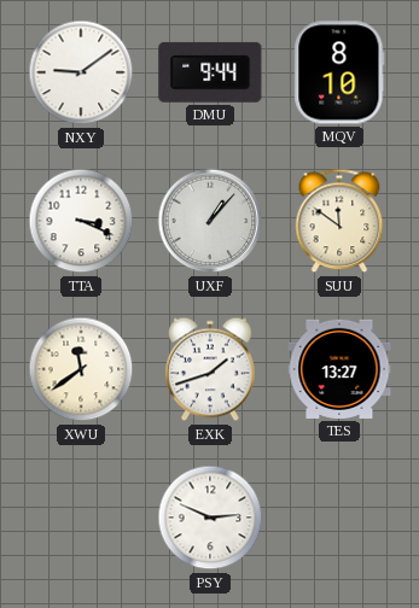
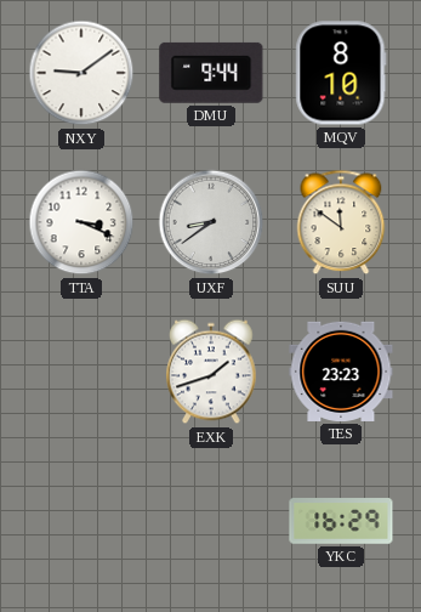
UXF: 1:07 -> 8:39
XWU: 11:39 -> none
TES: 13:27 -> 23:23
PSY: 2:49 -> none
YKC: none -> 16:29
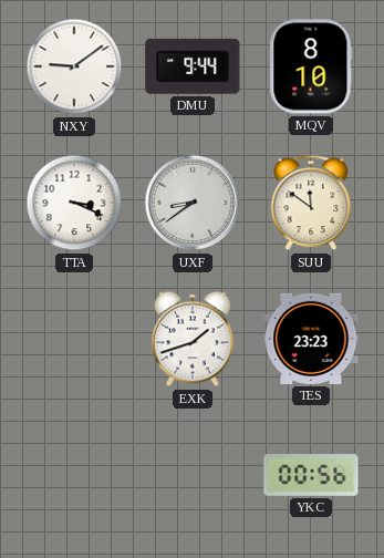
YKC: 16:29 -> 00:56
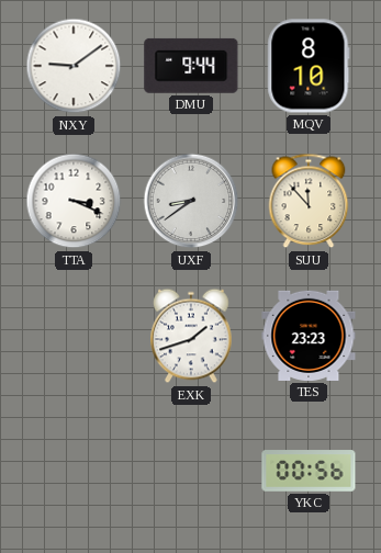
SUU: 11:51 -> 11:53
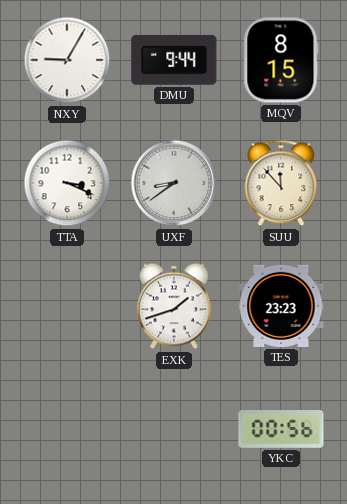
NXY: 9:09 -> 9:05
MQV: 8:10 -> 8:15
